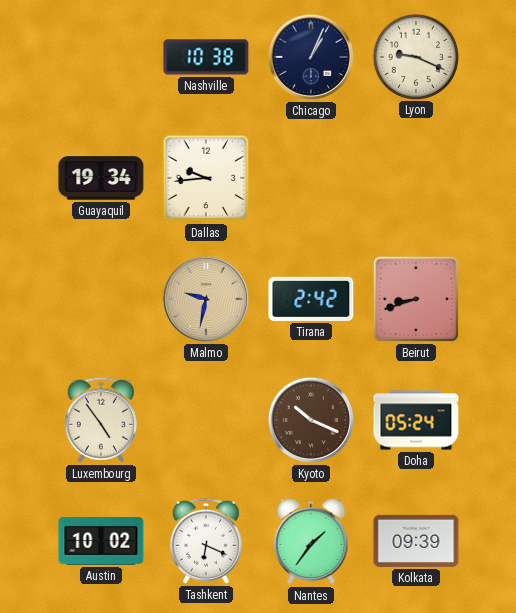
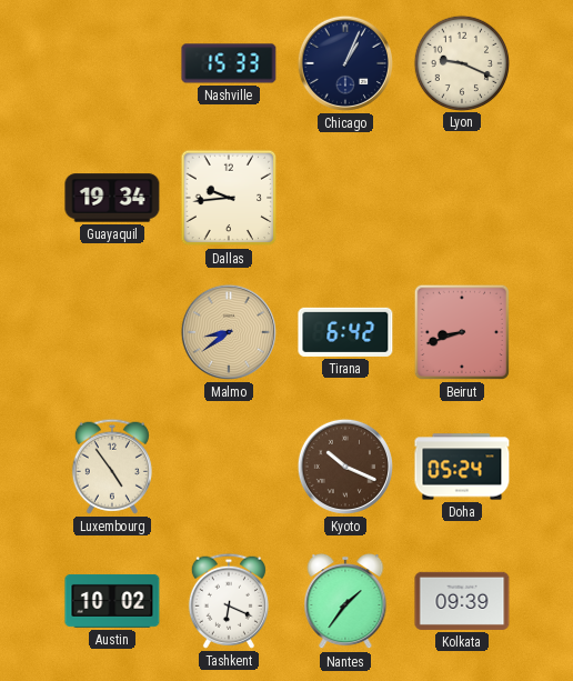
Nashville: 10:38 -> 15:33
Malmo: 9:32 -> 8:39
Tirana: 2:42 -> 6:42
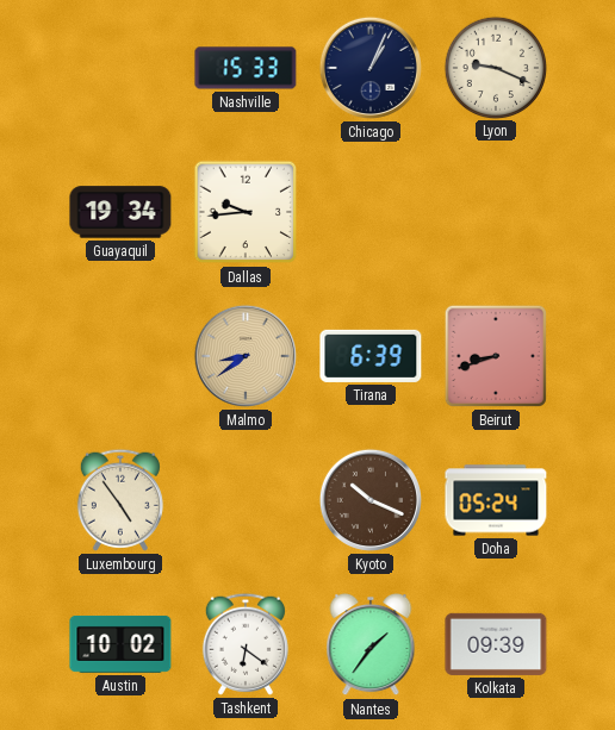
Tirana: 6:42 -> 6:39
Tashkent: 6:19 -> 6:21
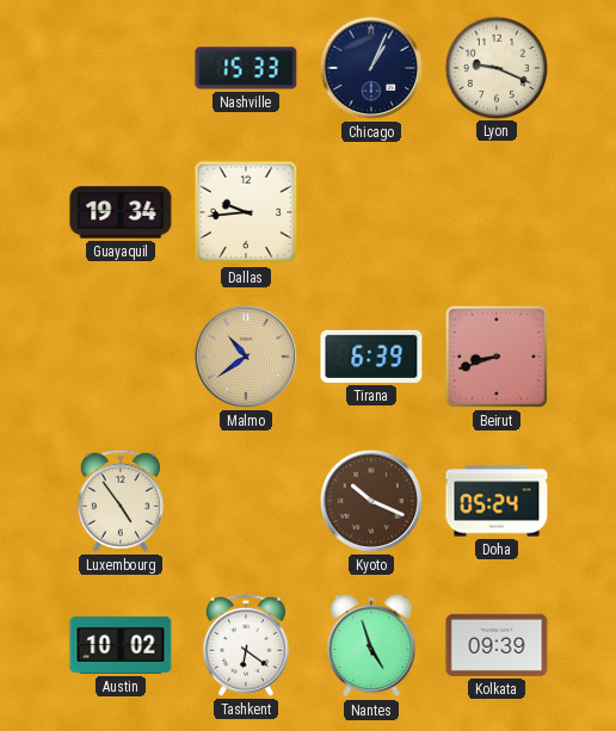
Malmo: 8:39 -> 10:39
Nantes: 1:36 -> 4:57
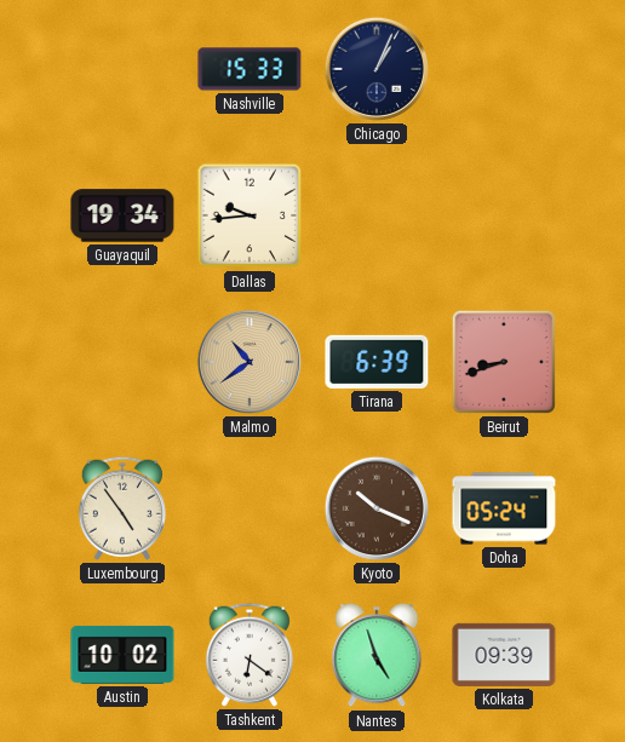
Lyon: 9:19 -> none
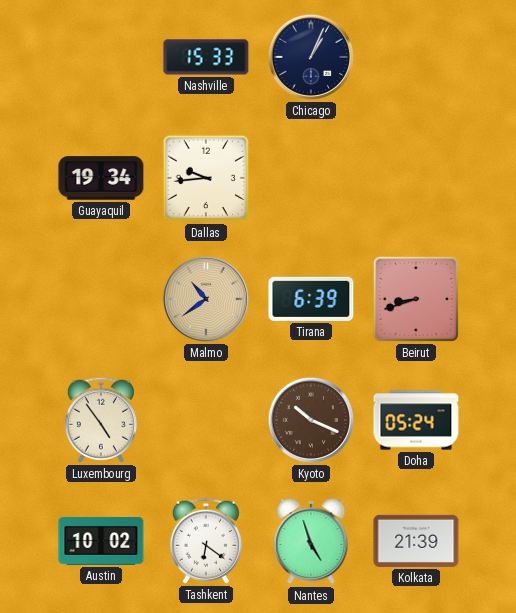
Kolkata: 09:39 -> 21:39
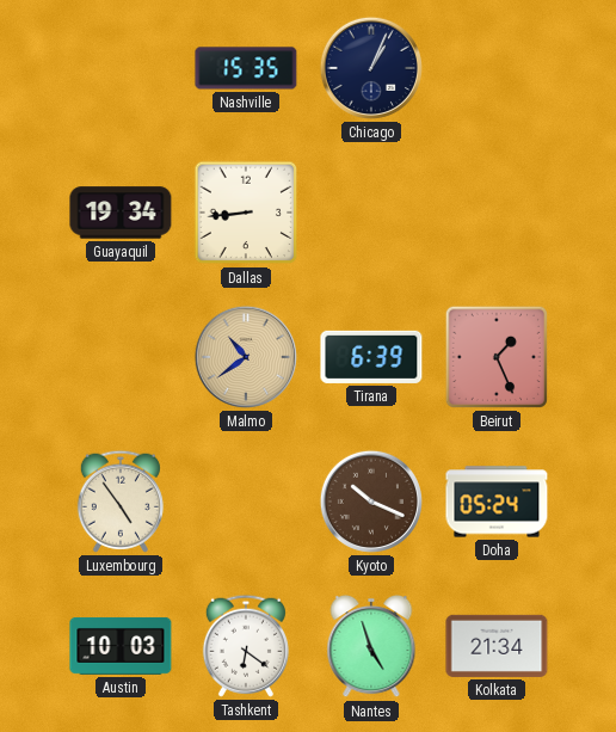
Nashville: 15:33 -> 15:35
Dallas: 9:44 -> 8:44
Beirut: 8:42 -> 1:26
Austin: 10:02 -> 10:03
Kolkata: 21:39 -> 21:34
